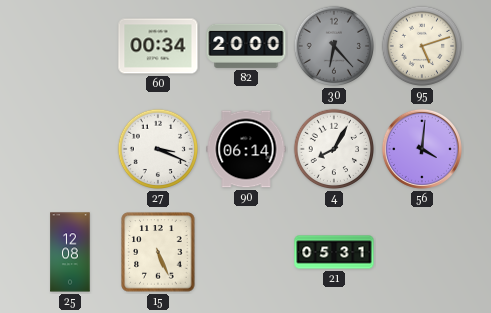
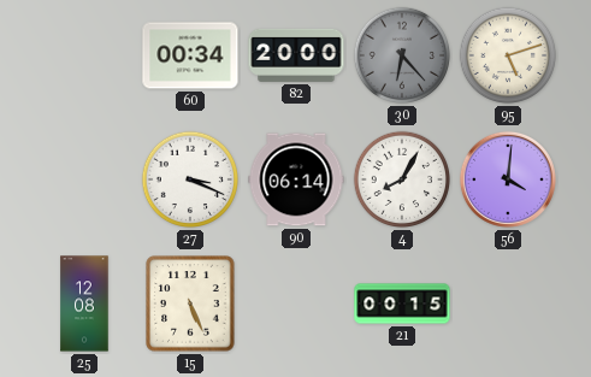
21: 05:31 -> 00:15
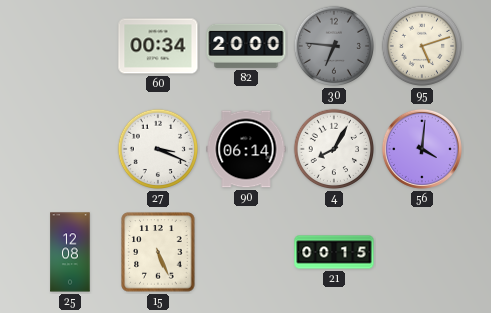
30: 6:23 -> 6:46
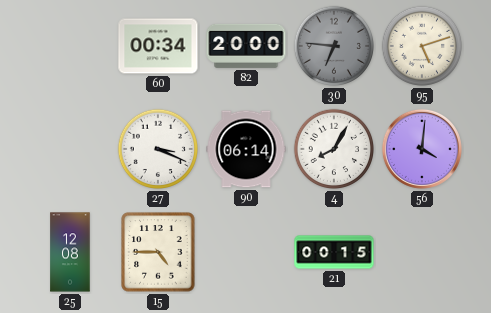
15: 5:26 -> 4:45
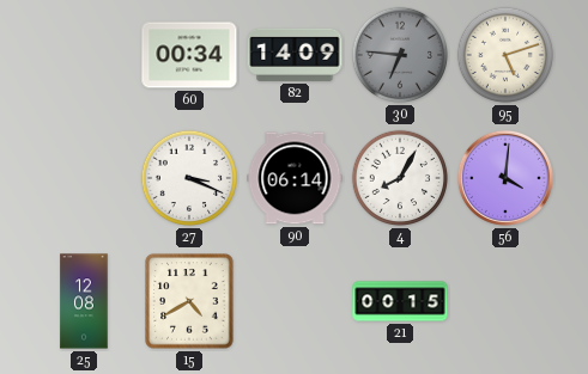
82: 20:00 -> 14:09
15: 4:45 -> 4:40
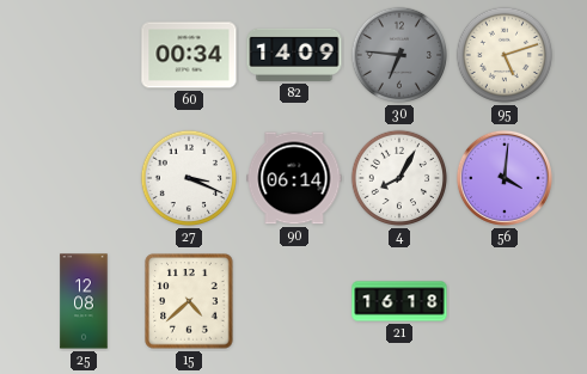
15: 4:40 -> 4:38
21: 00:15 -> 16:18
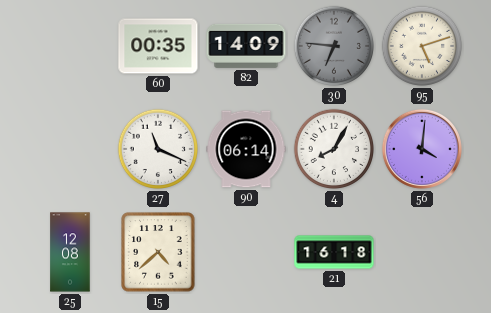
60: 00:34 -> 00:35
27: 3:19 -> 11:19
